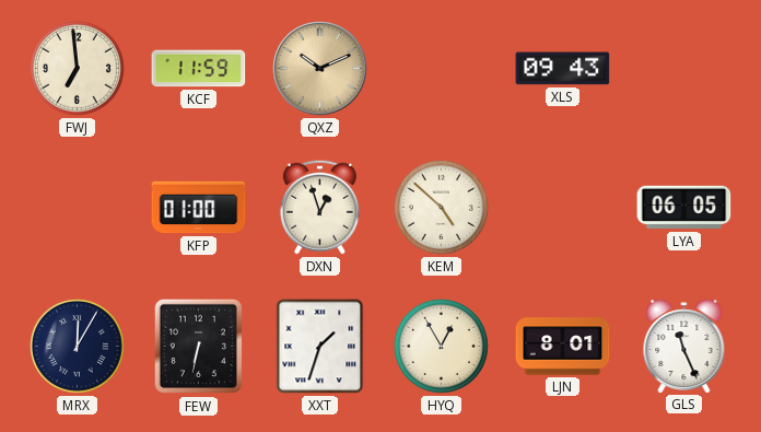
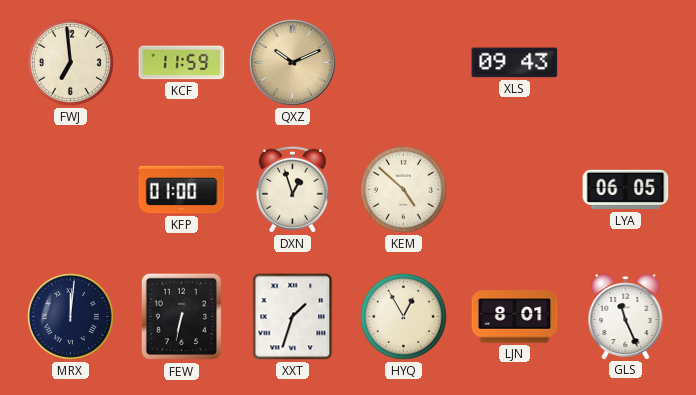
MRX: 12:05 -> 12:01
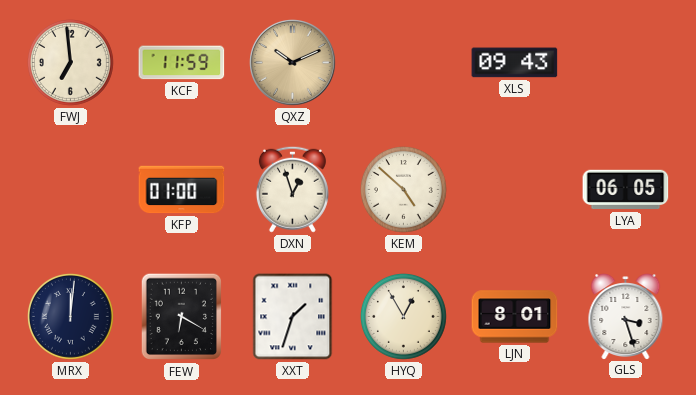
FEW: 6:32 -> 6:20
GLS: 11:26 -> 3:27
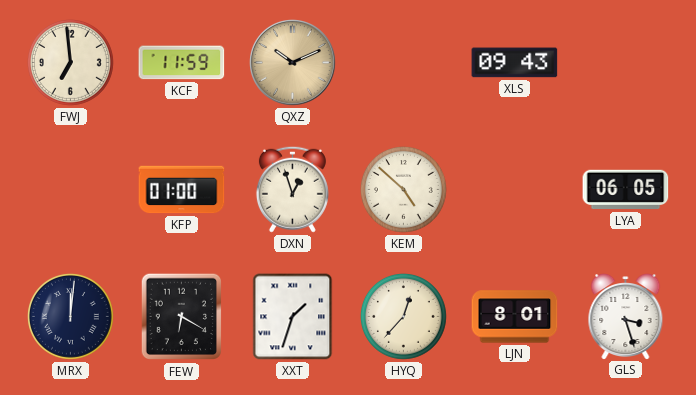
HYQ: 12:55 -> 12:37
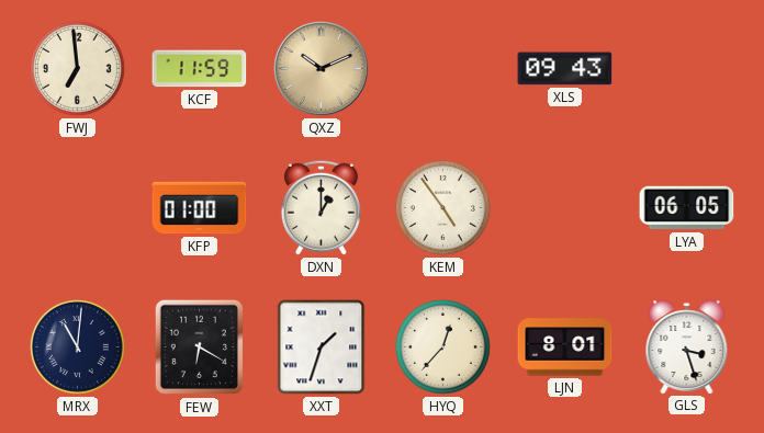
DXN: 12:57 -> 1:00
KEM: 4:52 -> 4:54
MRX: 12:01 -> 11:01
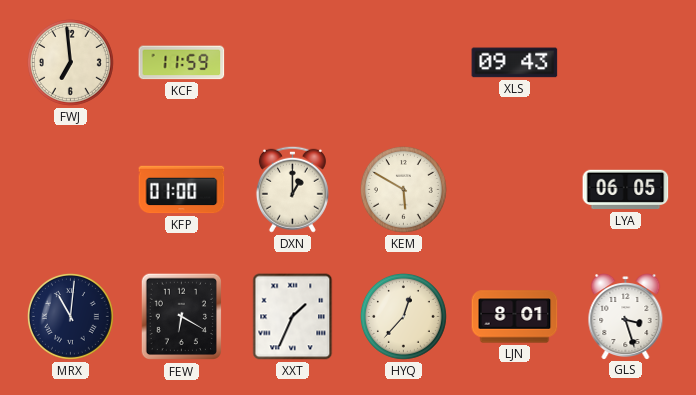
QXZ: 10:11 -> none
KEM: 4:54 -> 5:50
XXT: 1:33 -> 1:34
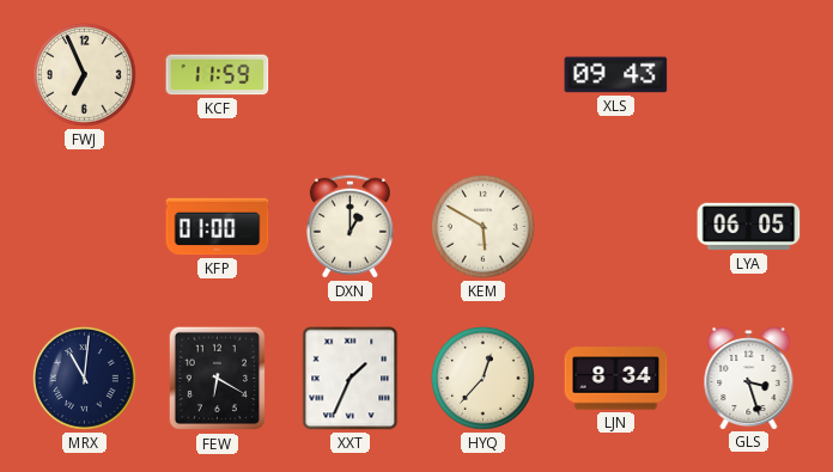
FWJ: 6:59 -> 6:56
LJN: 8:01 -> 8:34
